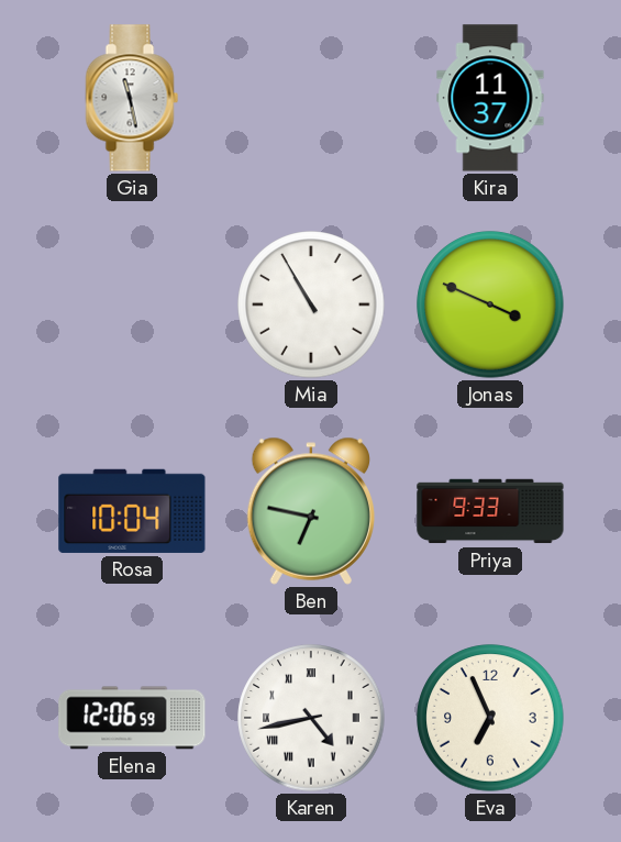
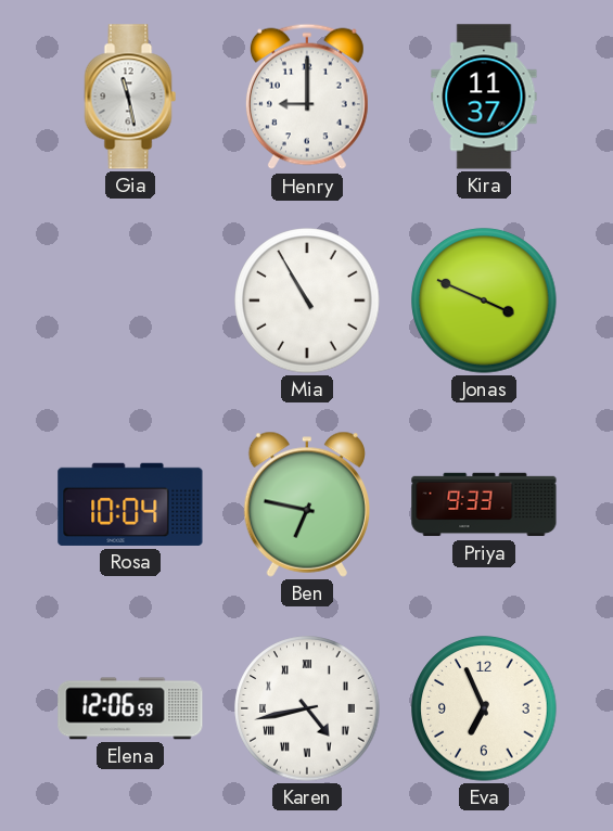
Henry: none -> 9:00
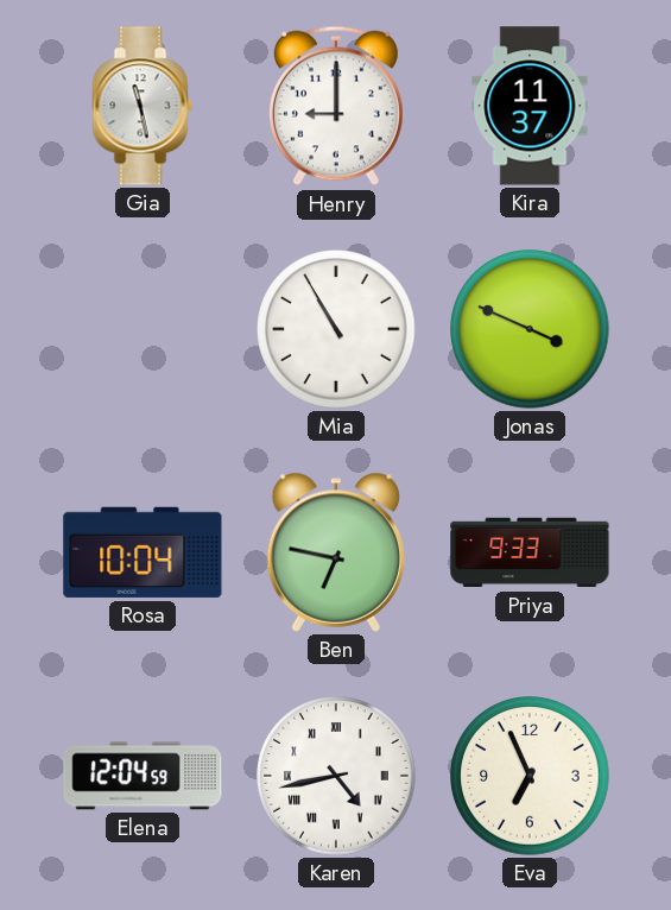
Elena: 12:06 -> 12:04
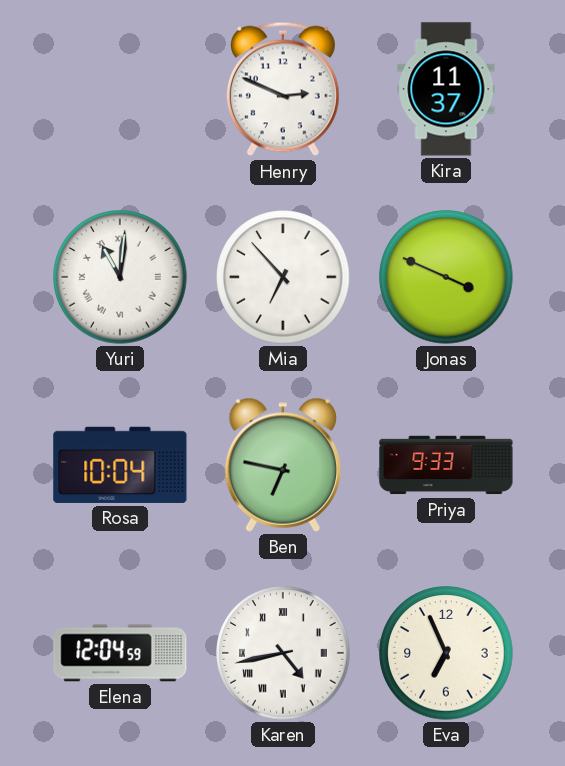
Gia: 11:28 -> none
Henry: 9:00 -> 2:49
Yuri: none -> 11:01
Mia: 10:55 -> 6:53
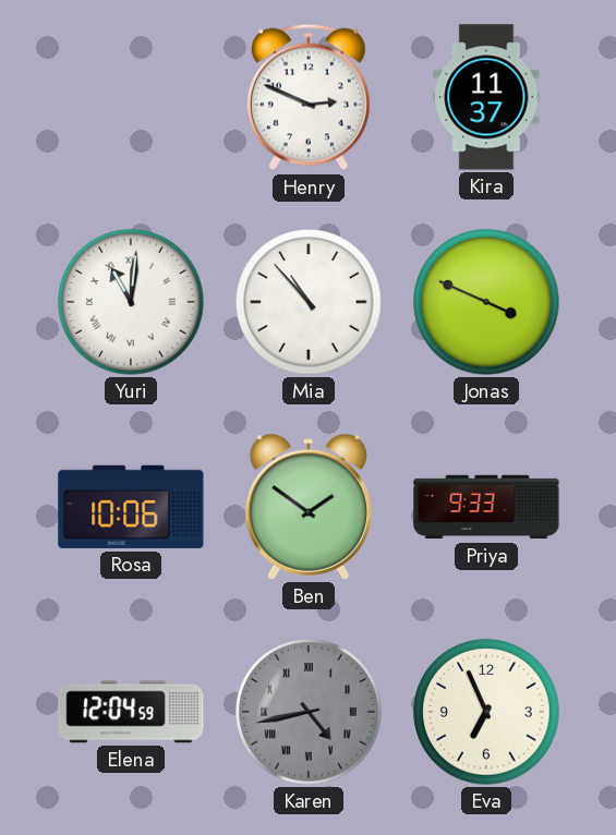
Mia: 6:53 -> 10:53
Rosa: 10:04 -> 10:06
Ben: 6:47 -> 1:51
Karen dial: white -> grey
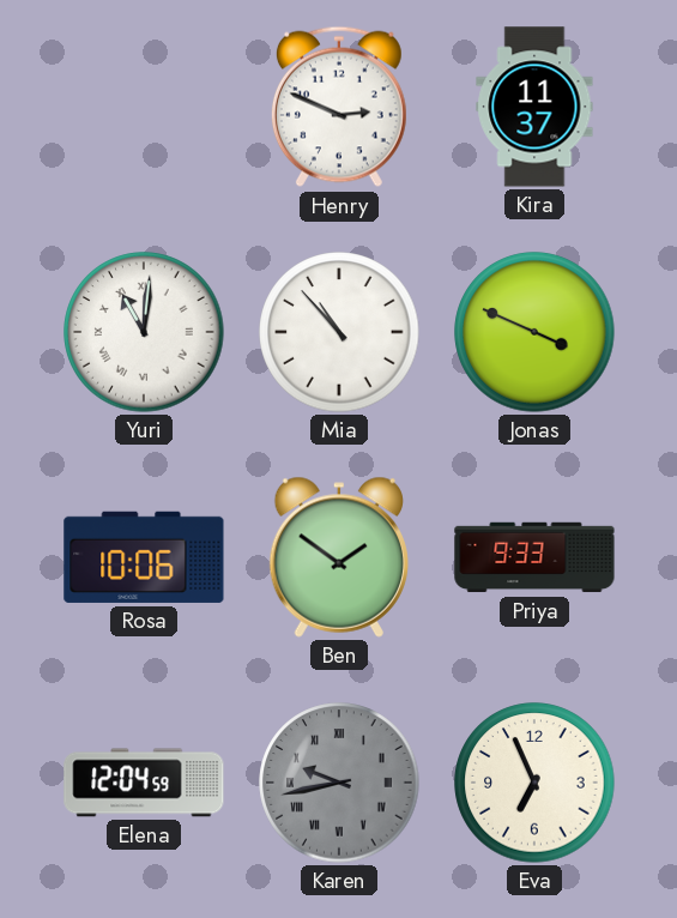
Karen: 4:43 -> 9:43
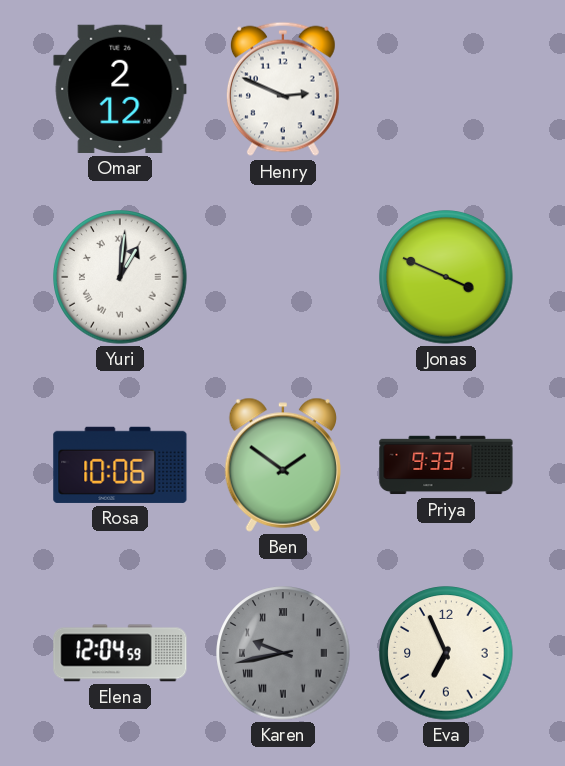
Omar: none -> 2:12
Kira: 11:37 -> none
Yuri: 11:01 -> 1:01
Mia: 10:53 -> none
